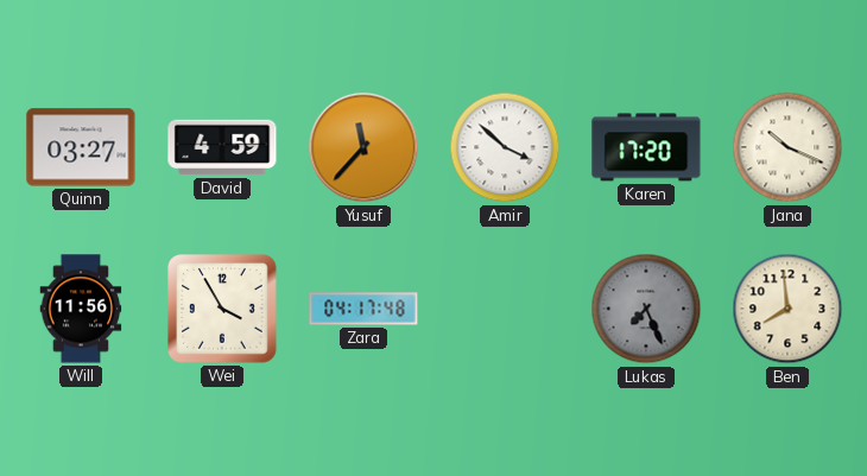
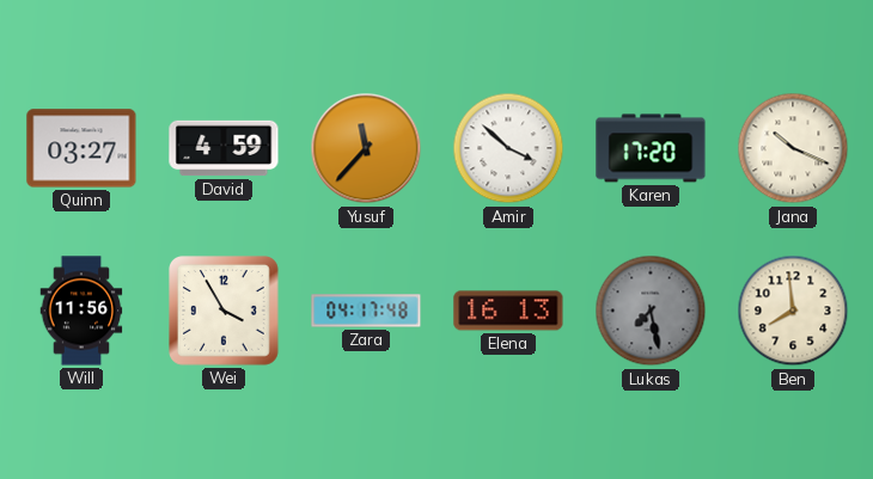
Elena: none -> 16:13
Lukas: 7:26 -> 7:28
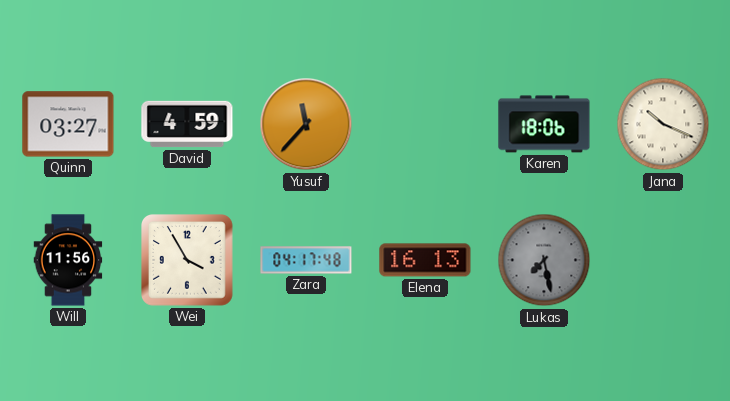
Amir: 3:52 -> none
Karen: 17:20 -> 18:06
Ben: 7:59 -> none
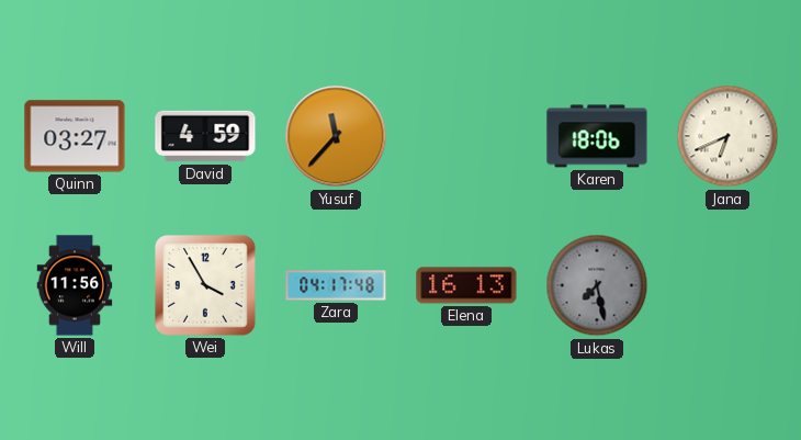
Jana: 10:19 -> 6:41
